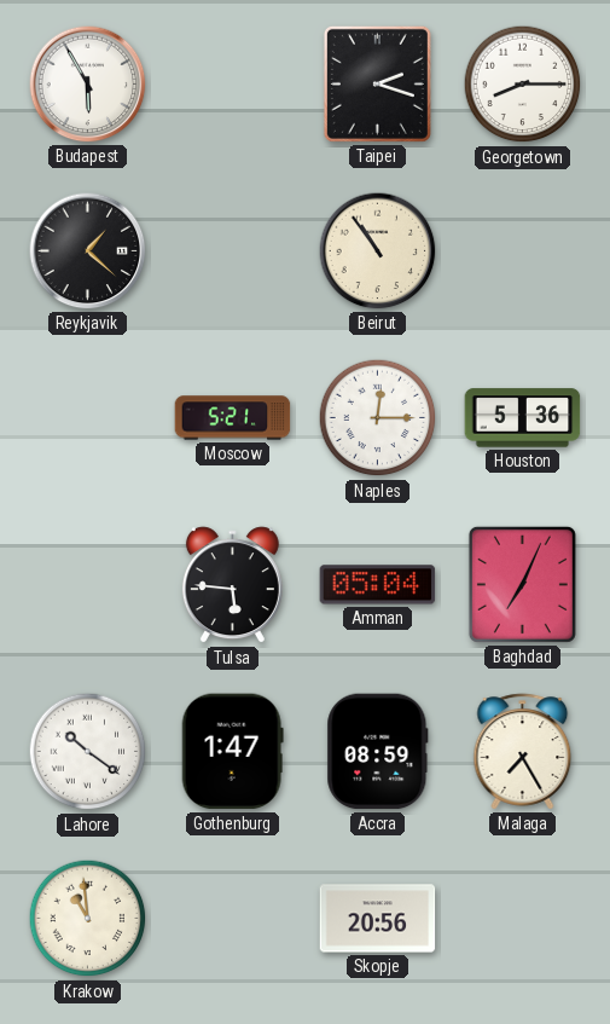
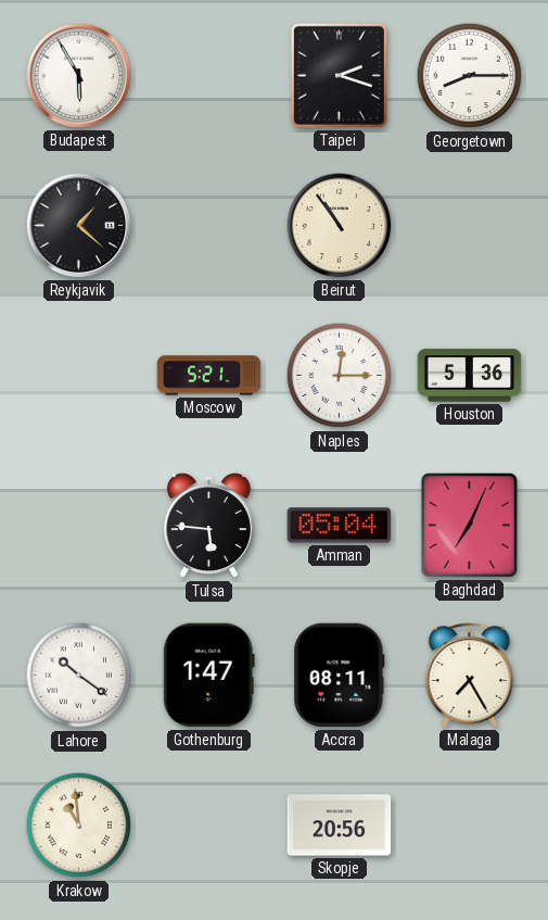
Accra: 08:59 -> 08:11
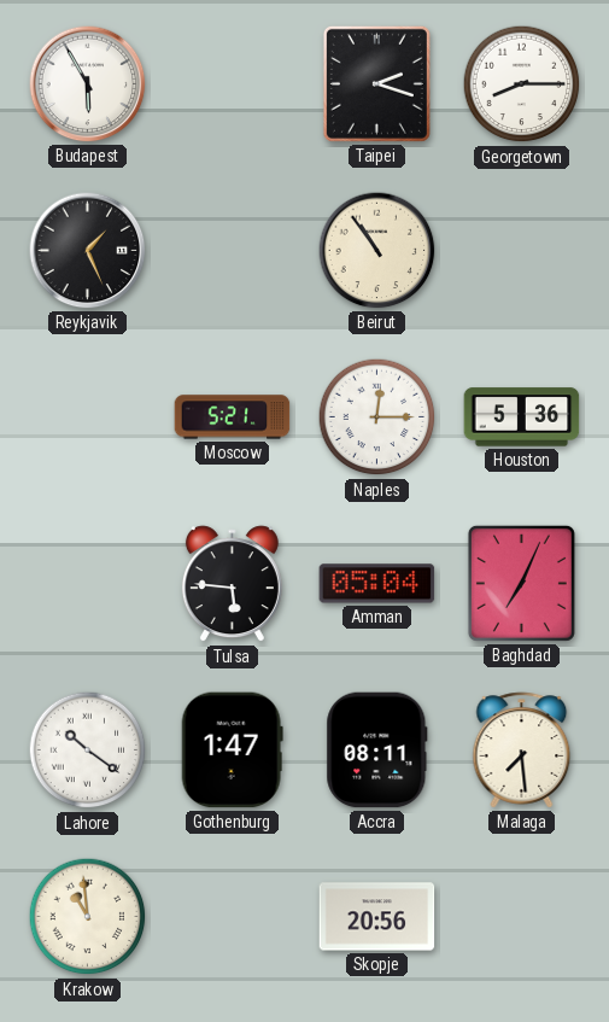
Reykjavik: 1:22 -> 1:26
Malaga: 7:25 -> 7:29
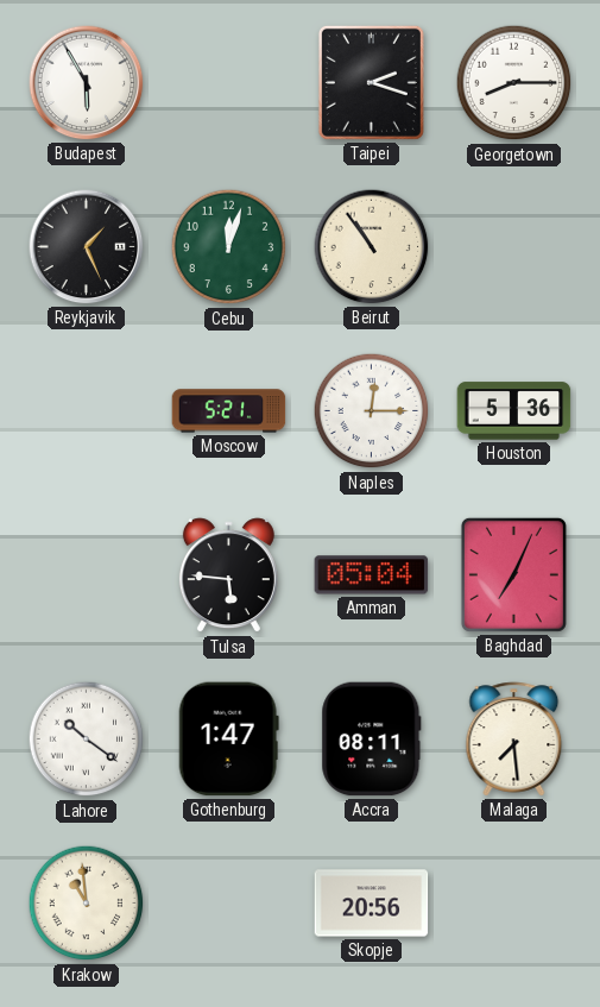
Cebu: none -> 12:03
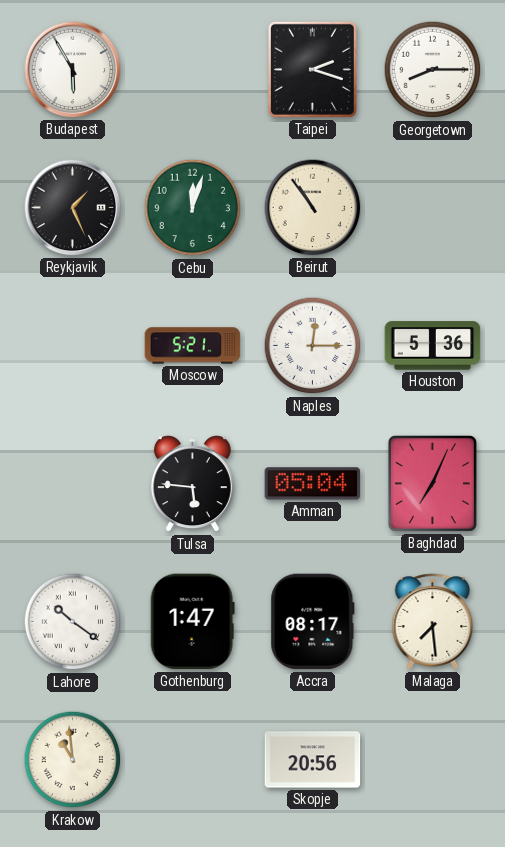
Accra: 08:11 -> 08:17
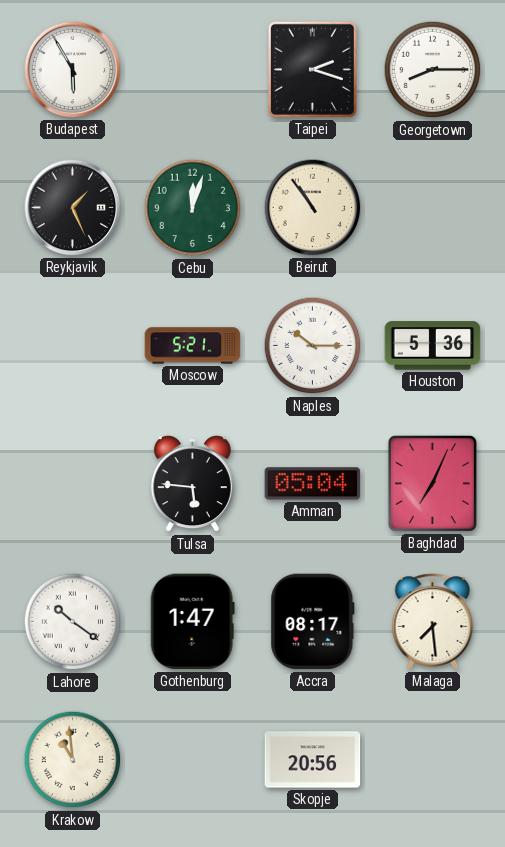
Naples: 12:15 -> 10:15
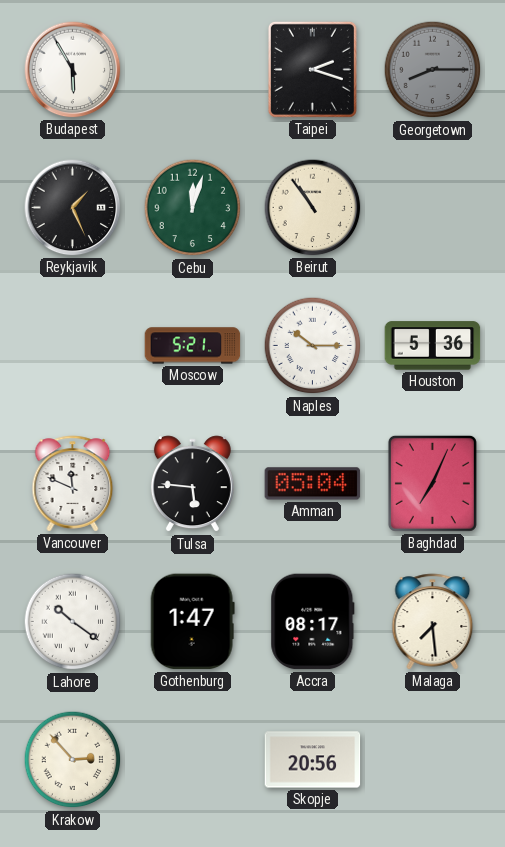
Georgetown dial: white -> grey
Vancouver: none -> 11:49
Krakow: 10:59 -> 2:53
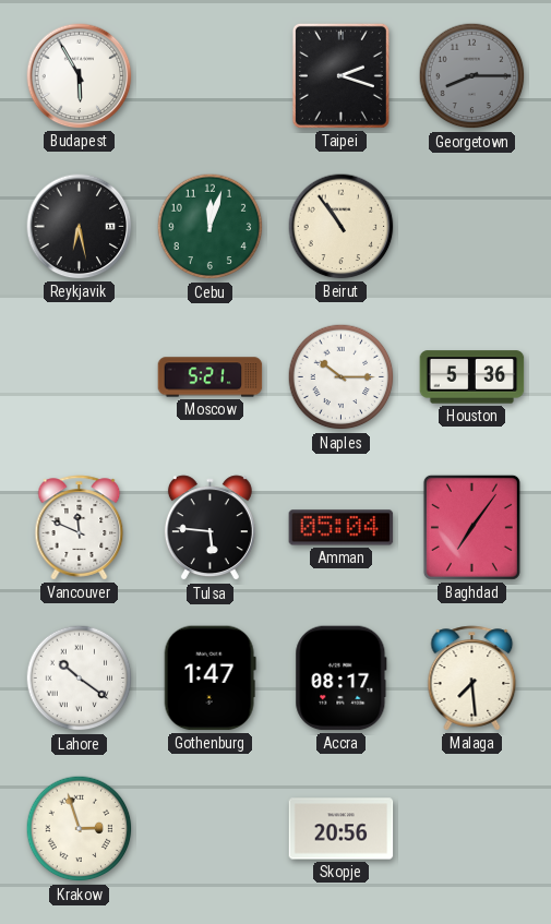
Reykjavik: 1:26 -> 6:28
Baghdad: 7:04 -> 7:06
Krakow: 2:53 -> 2:57
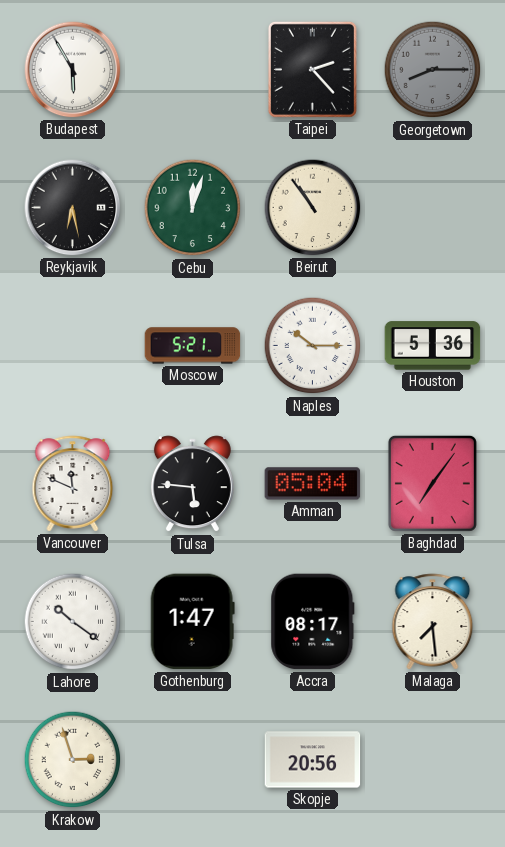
Taipei: 2:18 -> 2:23
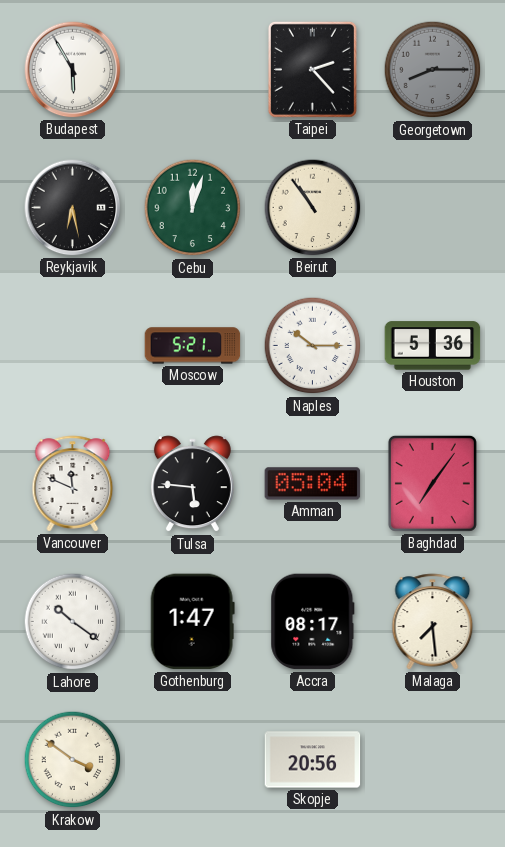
Krakow: 2:57 -> 3:51
